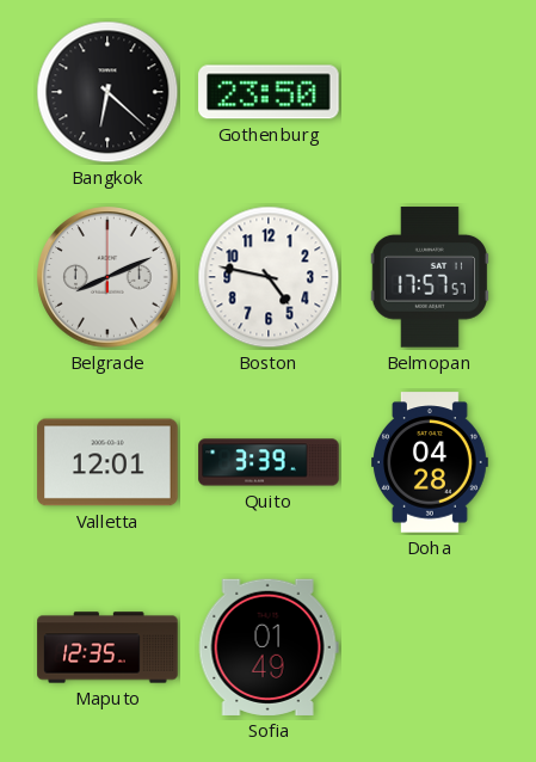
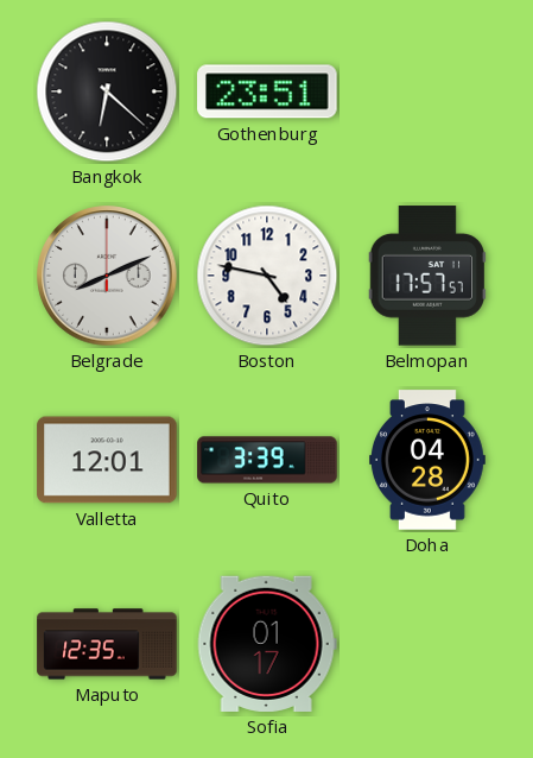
Gothenburg: 23:50 -> 23:51
Sofia: 01:49 -> 01:17
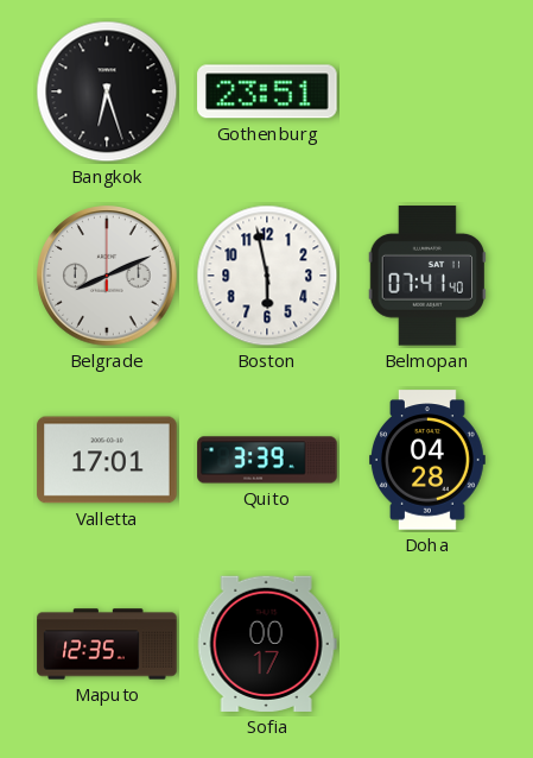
Bangkok: 6:22 -> 6:27
Boston: 4:47 -> 5:58
Belmopan: 17:57 -> 07:41
Valletta: 12:01 -> 17:01
Sofia: 01:17 -> 00:17
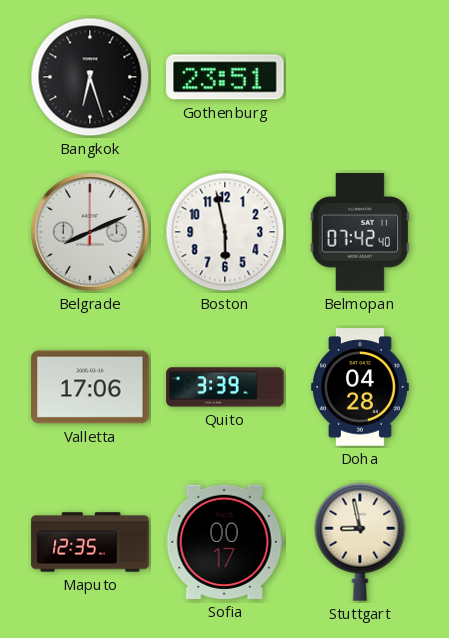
Belmopan: 07:41 -> 07:42
Valletta: 17:01 -> 17:06
Stuttgart: none -> 8:58
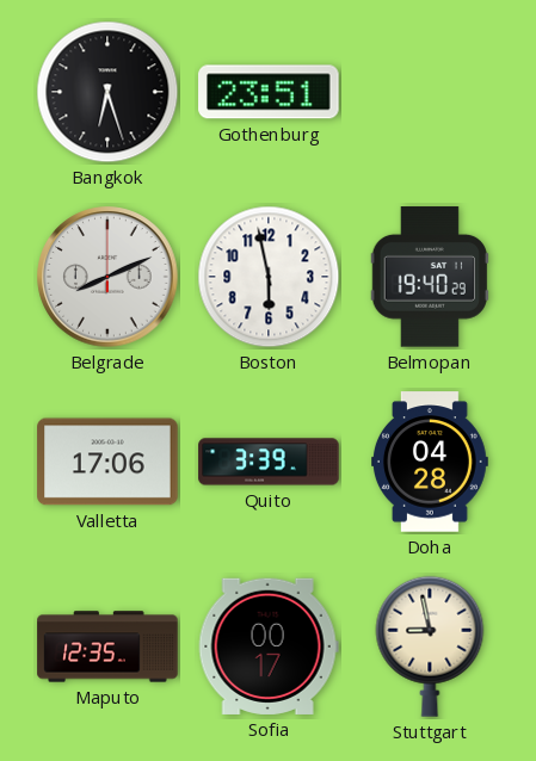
Belmopan: 07:42 -> 19:40
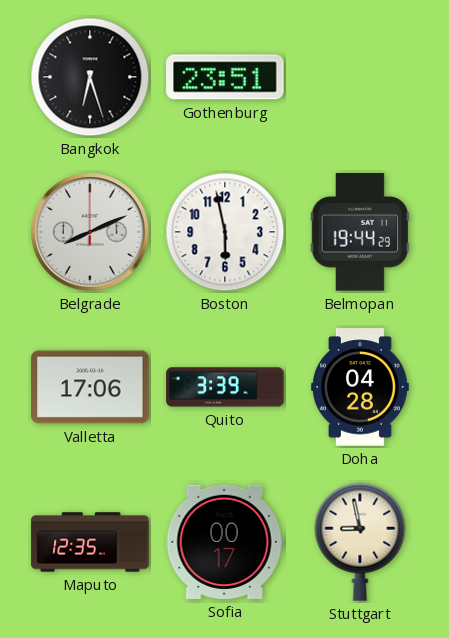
Belmopan: 19:40 -> 19:44
